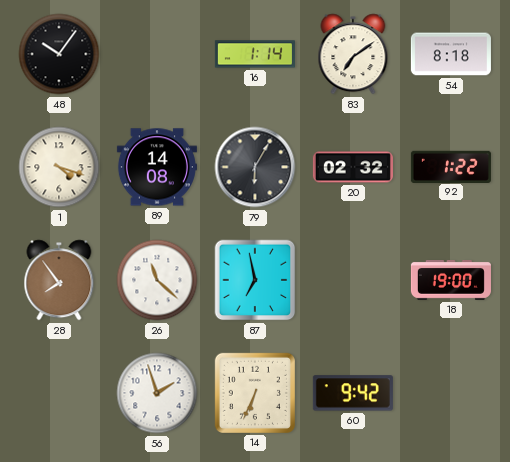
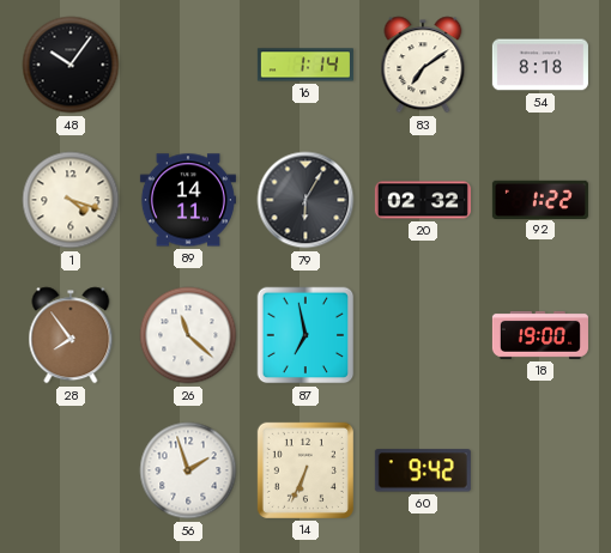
89: 14:08 -> 14:11
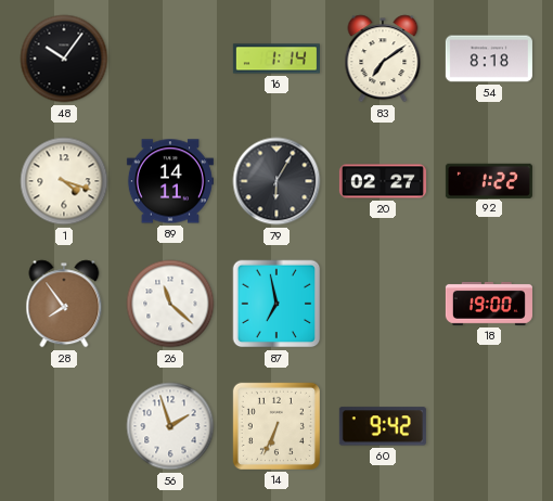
20: 02:32 -> 02:27
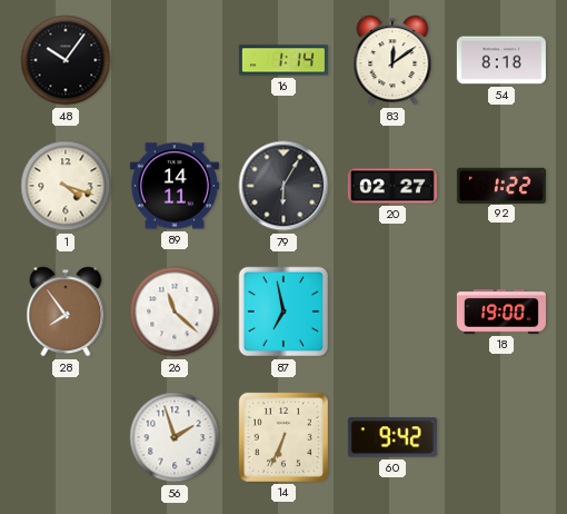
83: 7:09 -> 12:09
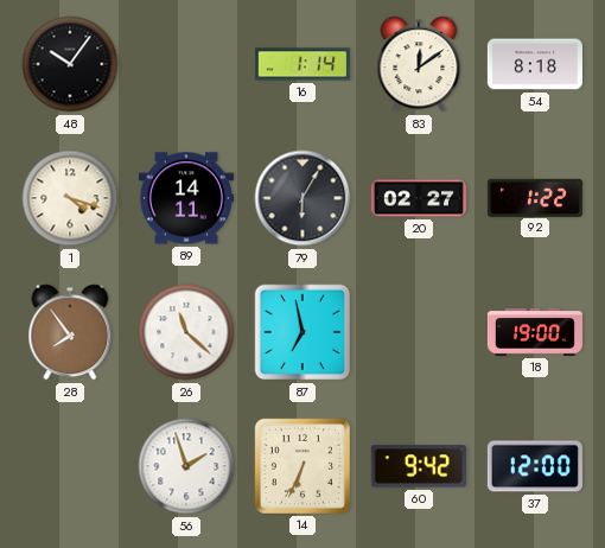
37: none -> 12:00
